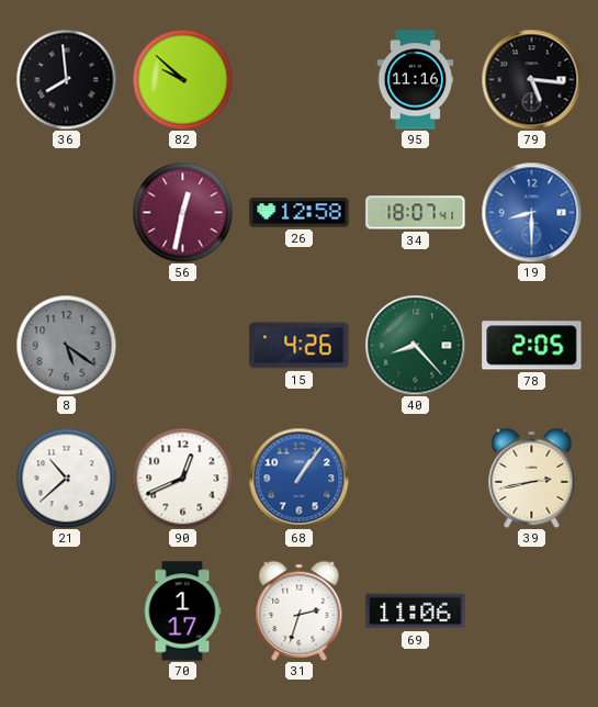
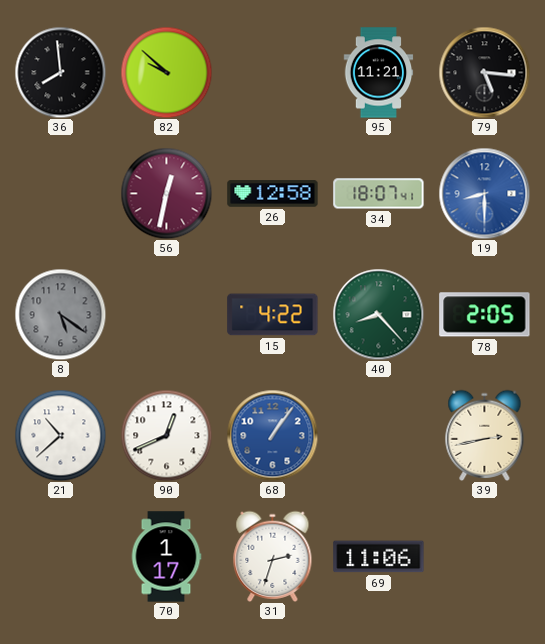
95: 11:16 -> 11:21
15: 4:26 -> 4:22
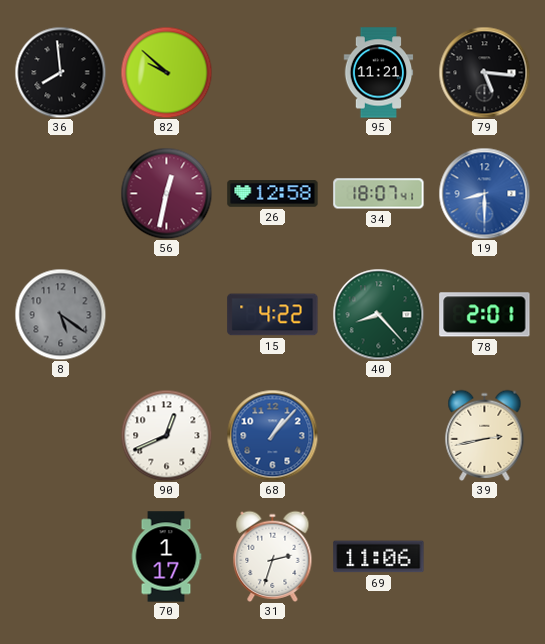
78: 2:05 -> 2:01
21: 10:38 -> none
68: 1:06 -> 1:07
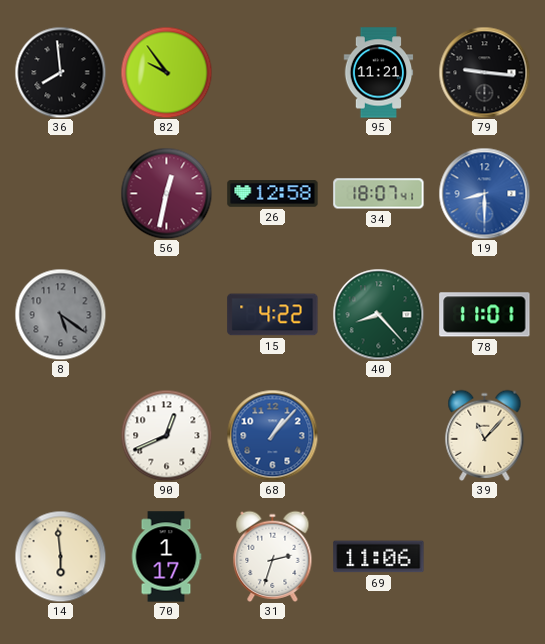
82: 9:52 -> 9:54
79: 5:16 -> 9:16
78: 2:01 -> 11:01
39: 2:43 -> 11:07
14: none -> 5:59
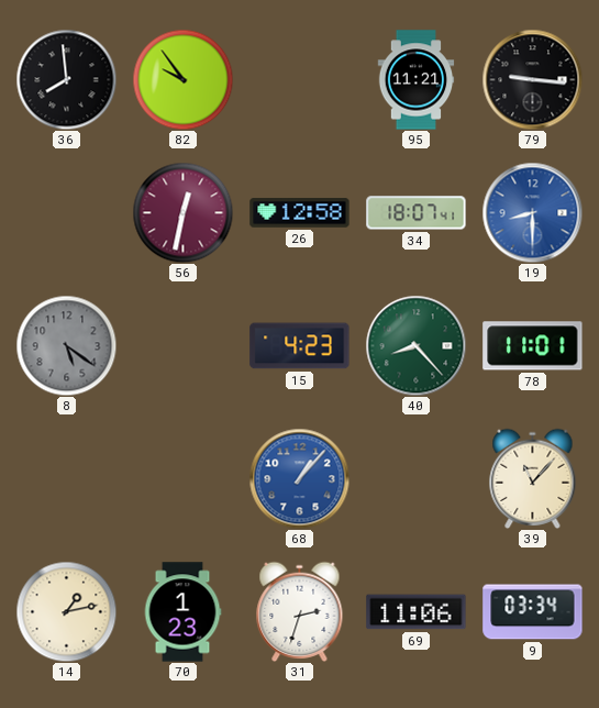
15: 4:22 -> 4:23
90: 12:41 -> none
14: 5:59 -> 1:13
70: 1:17 -> 1:23
9: none -> 03:34
